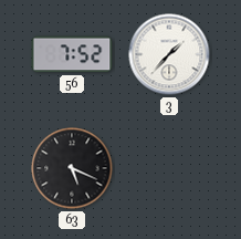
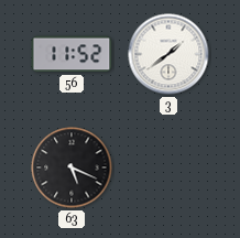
56: 7:52 -> 11:52
3: 1:37 -> 1:39
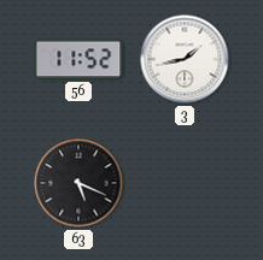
3: 1:39 -> 1:43
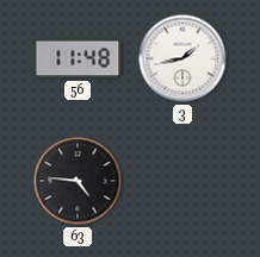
56: 11:52 -> 11:48
63: 5:19 -> 4:46
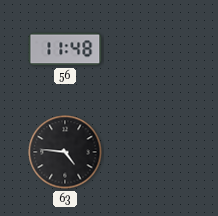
3: 1:43 -> none
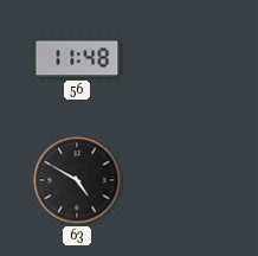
63: 4:46 -> 4:50
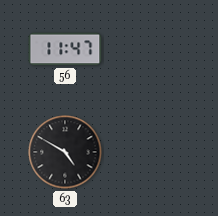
56: 11:48 -> 11:47
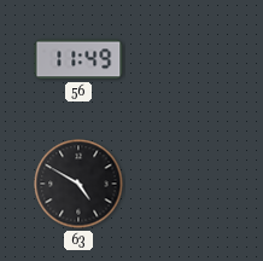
56: 11:47 -> 11:49
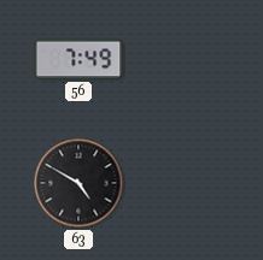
56: 11:49 -> 7:49
